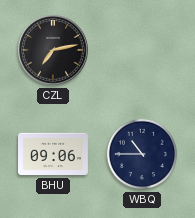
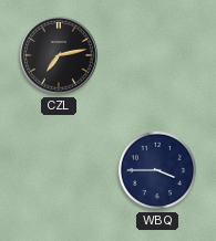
BHU: 09:06 -> none
WBQ: 10:45 -> 3:45
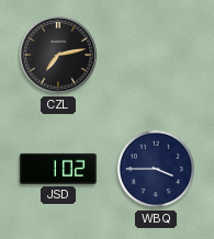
JSD: none -> 1:02
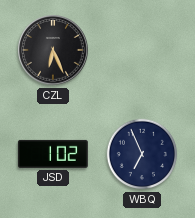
CZL: 7:13 -> 6:26
WBQ: 3:45 -> 6:56
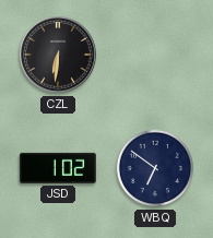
CZL: 6:26 -> 6:31
WBQ: 6:56 -> 6:51
